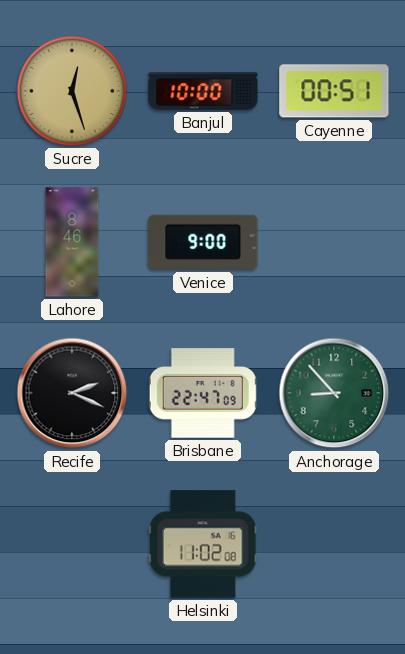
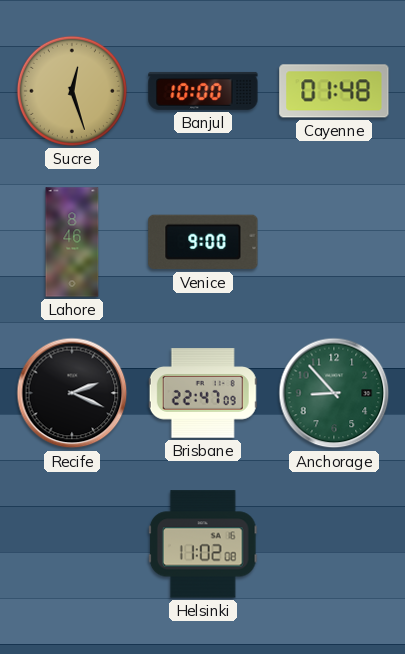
Cayenne: 00:51 -> 01:48
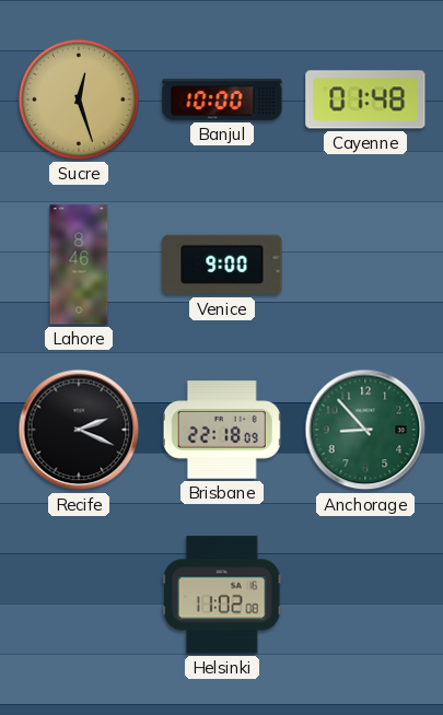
Brisbane: 22:47 -> 22:18
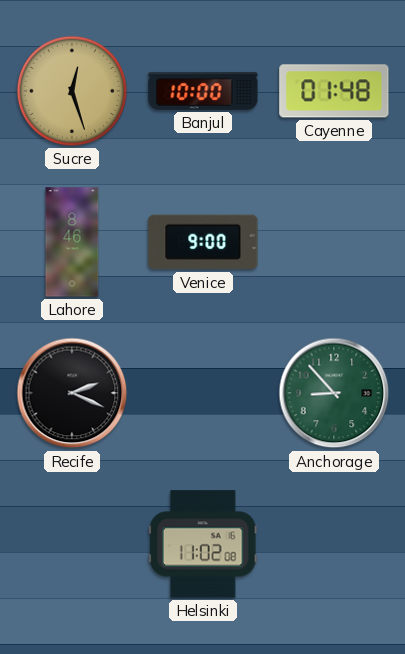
Brisbane: 22:18 -> none
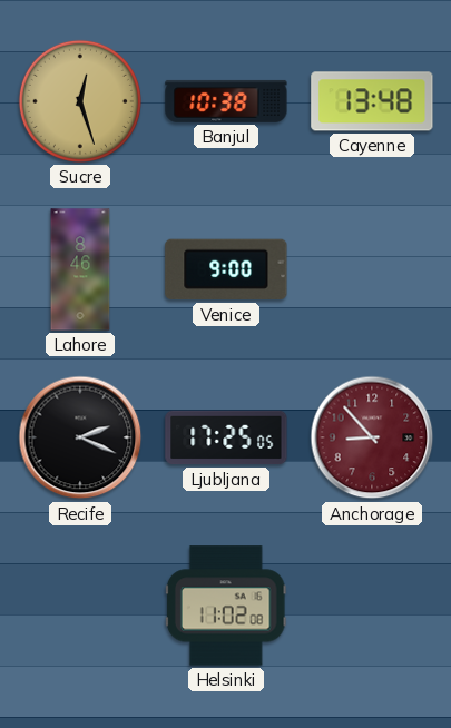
Banjul: 10:00 -> 10:38
Cayenne: 01:48 -> 13:48
Ljubljana: none -> 17:25
Anchorage dial: green -> burgundy
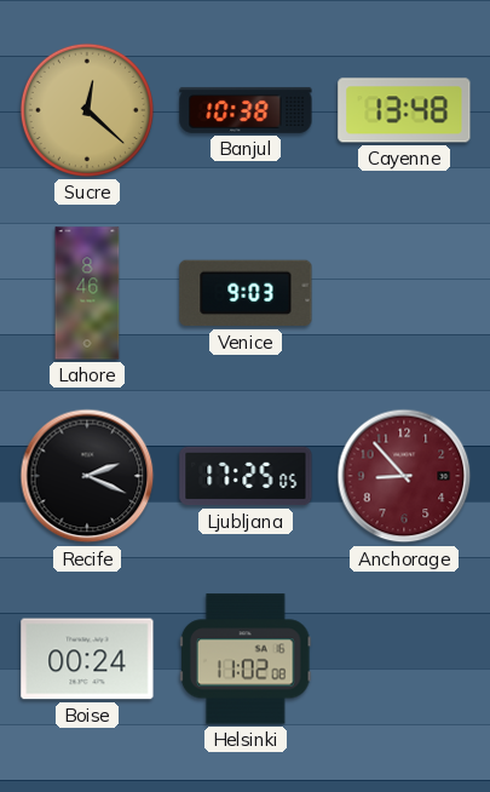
Sucre: 12:27 -> 12:22
Venice: 9:00 -> 9:03
Boise: none -> 00:24
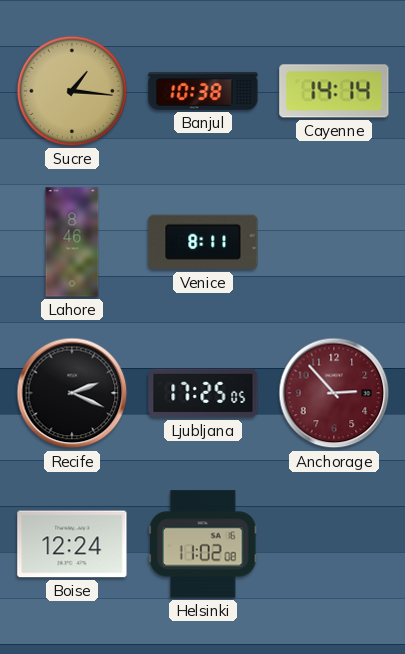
Sucre: 12:22 -> 1:16
Cayenne: 13:48 -> 14:14
Venice: 9:03 -> 8:11
Anchorage: 8:53 -> 2:53
Boise: 00:24 -> 12:24
